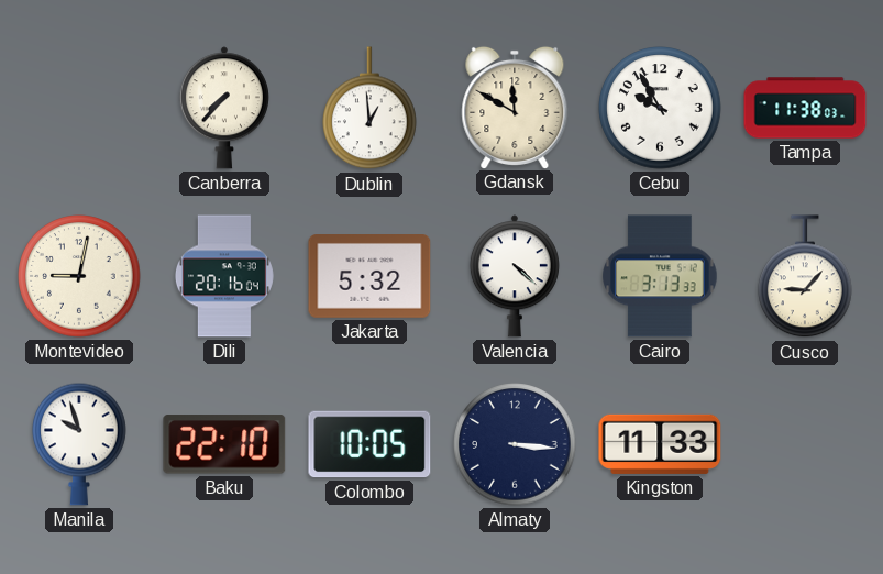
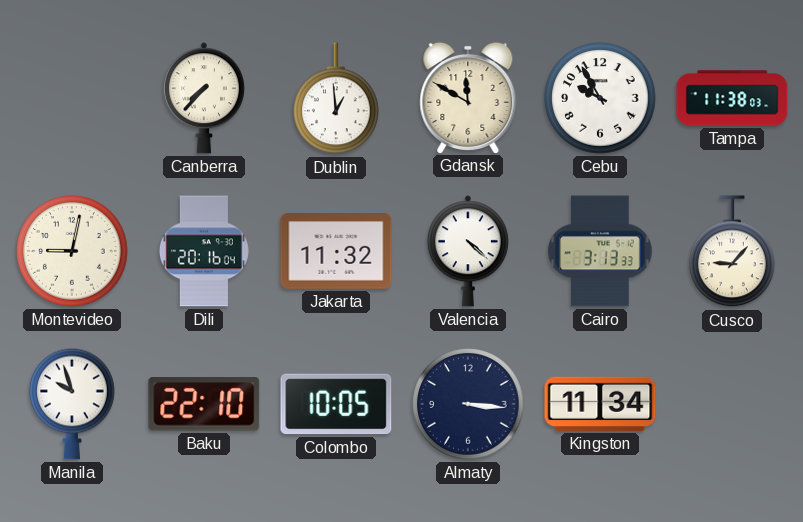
Jakarta: 5:32 -> 11:32
Kingston: 11:33 -> 11:34
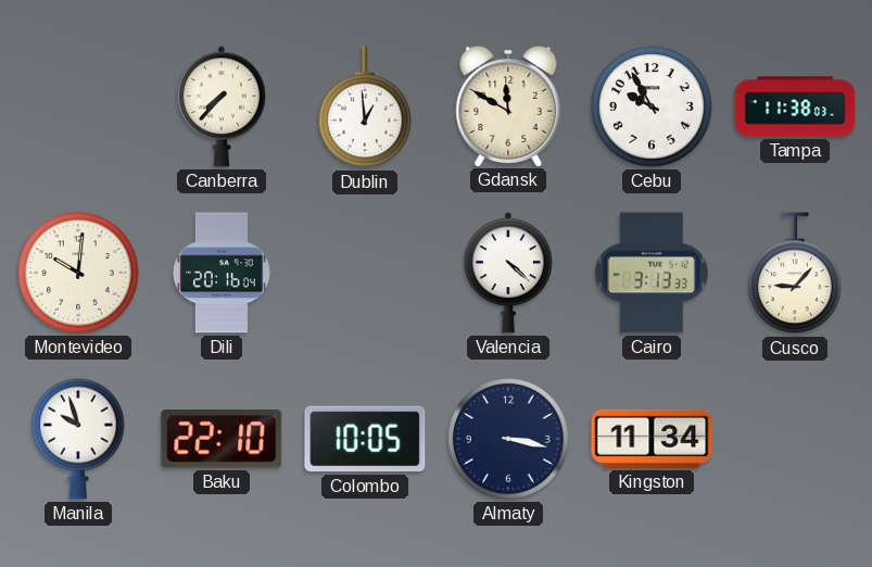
Montevideo: 9:02 -> 10:01
Jakarta: 11:32 -> none
Almaty: 3:16 -> 3:17
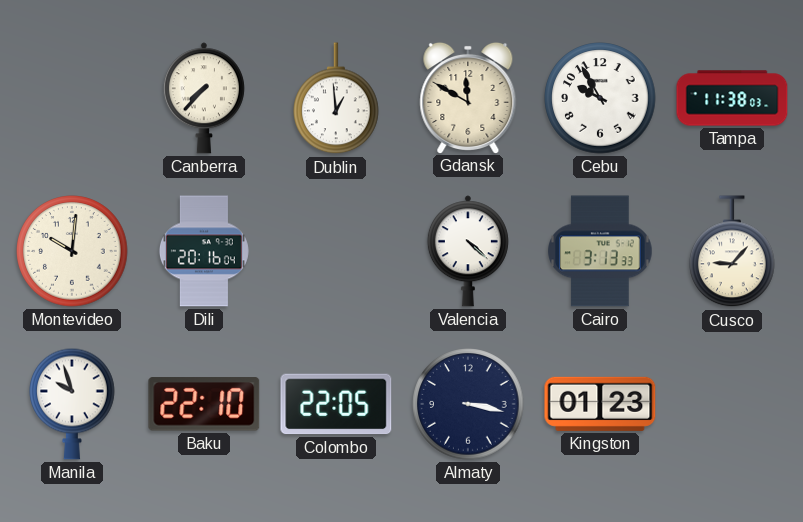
Colombo: 10:05 -> 22:05
Kingston: 11:34 -> 01:23
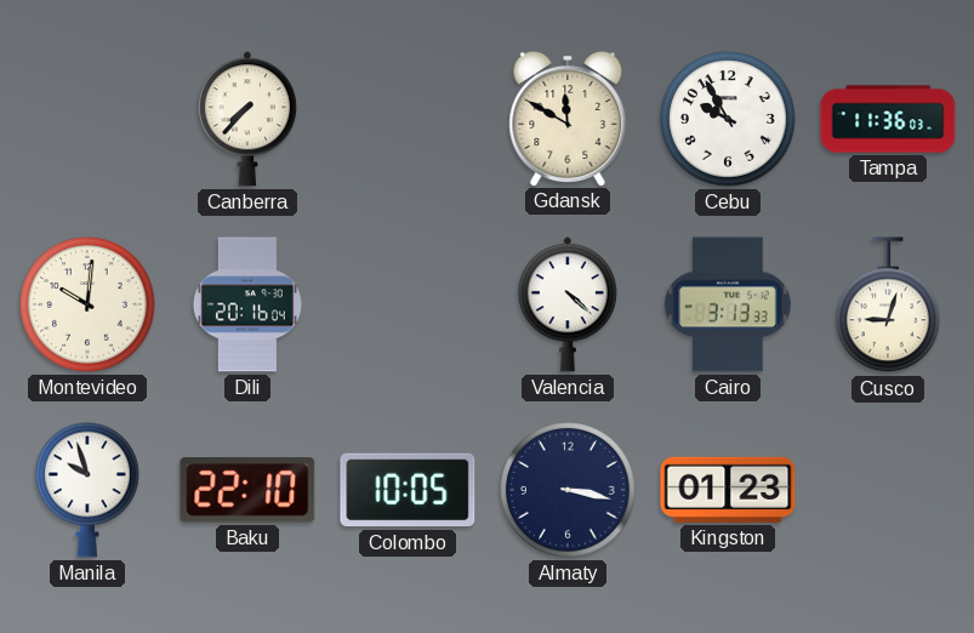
Dublin: 12:59 -> none
Tampa: 11:38 -> 11:36
Cusco: 9:07 -> 9:03
Colombo: 22:05 -> 10:05
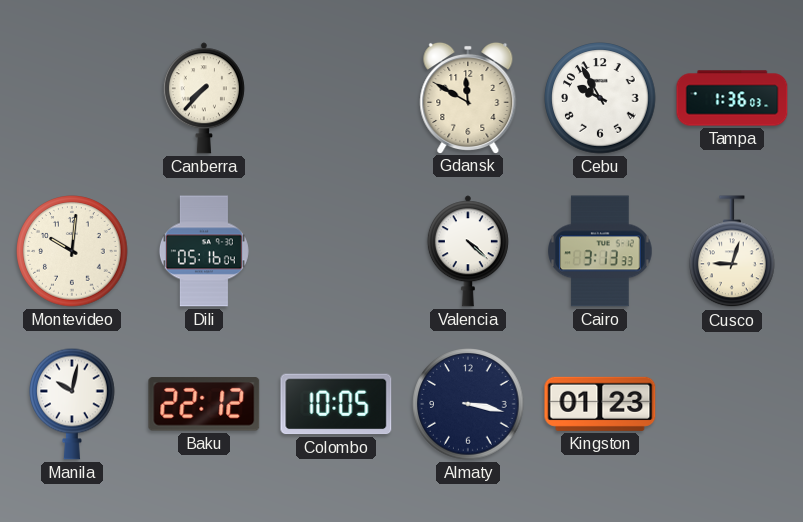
Tampa: 11:36 -> 1:36
Dili: 20:16 -> 05:16
Manila: 9:57 -> 10:02
Baku: 22:10 -> 22:12
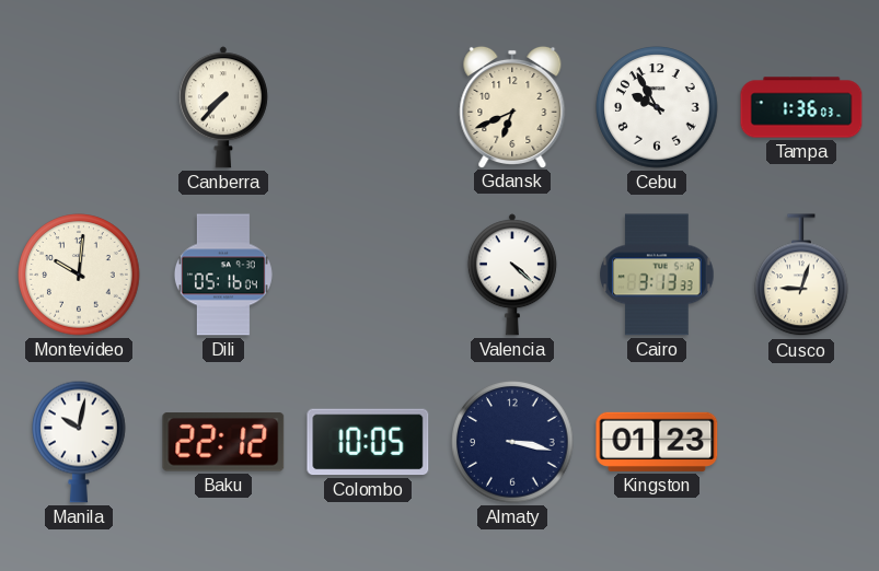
Gdansk: 11:50 -> 6:41
